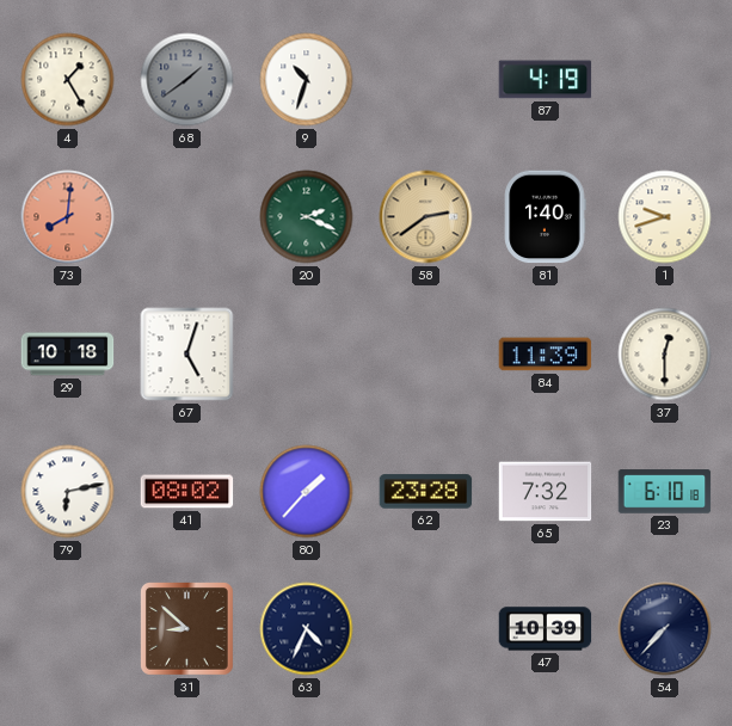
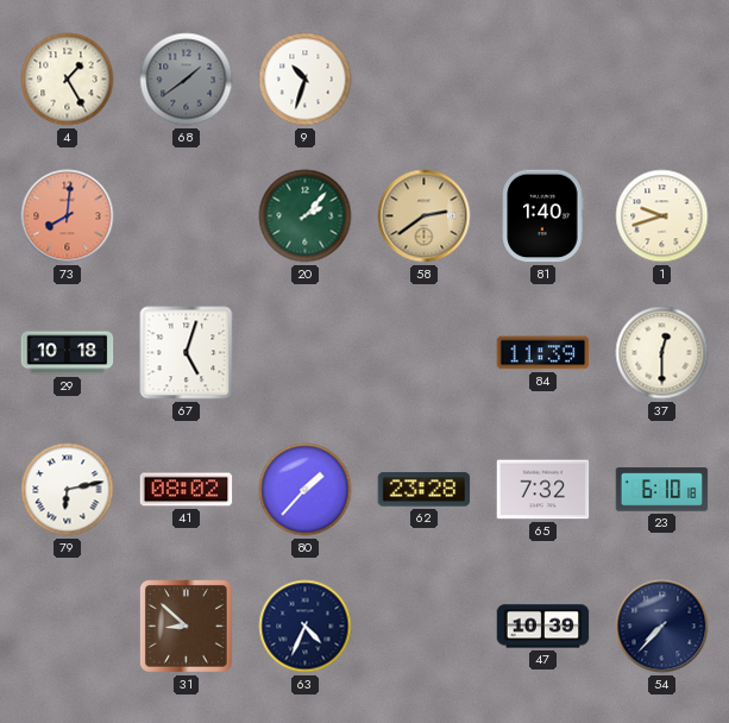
87: 4:19 -> none
20: 2:19 -> 2:07
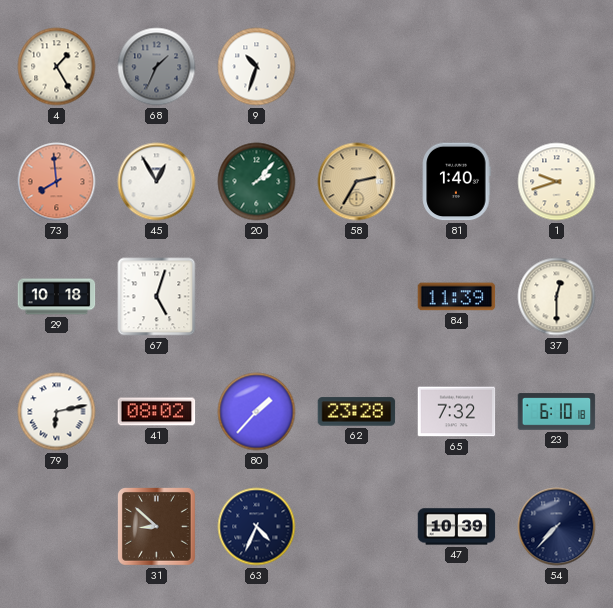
68: 1:39 -> 1:34
73: 8:01 -> 7:59
45: none -> 12:55
58: 2:39 -> 2:35
